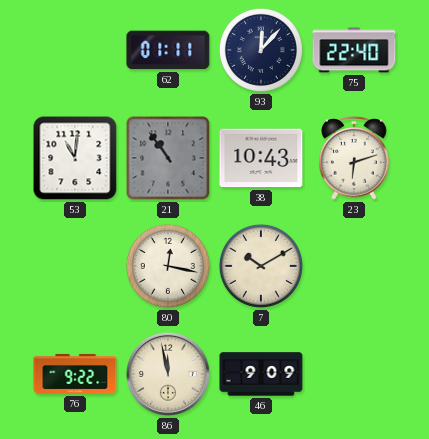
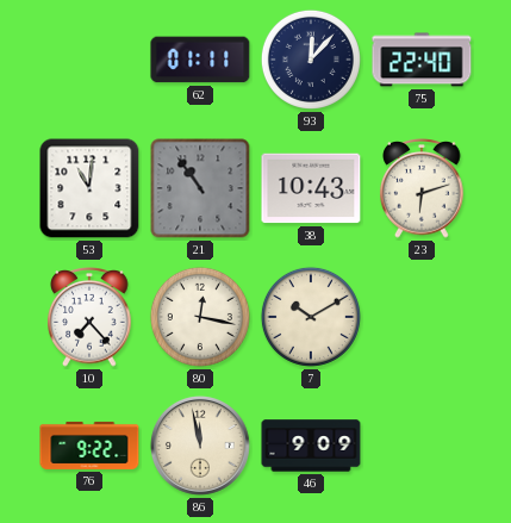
10: none -> 7:23
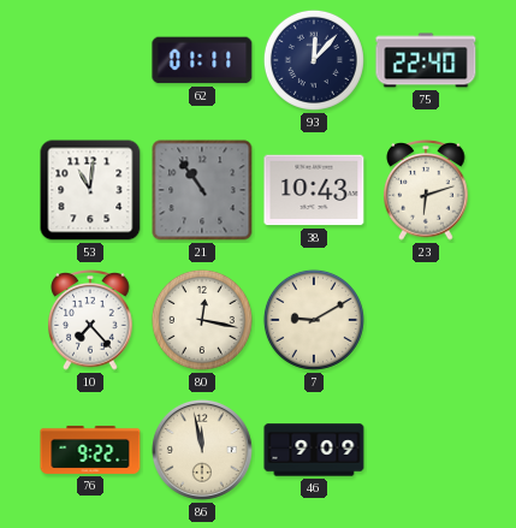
7: 10:10 -> 9:10
